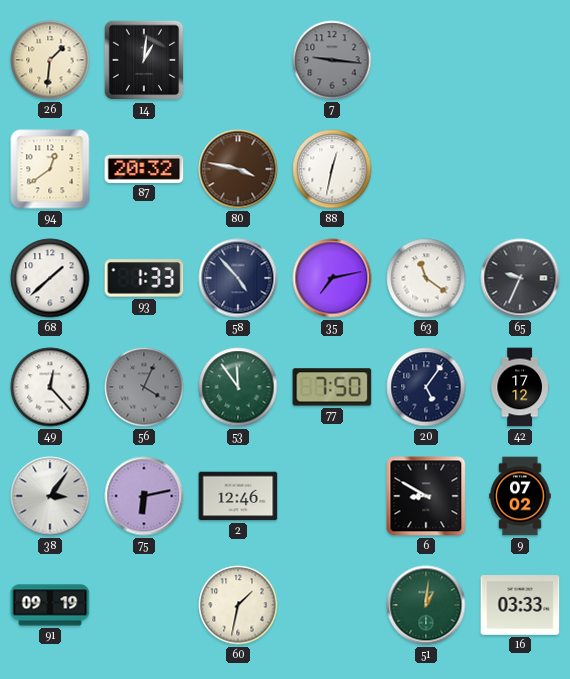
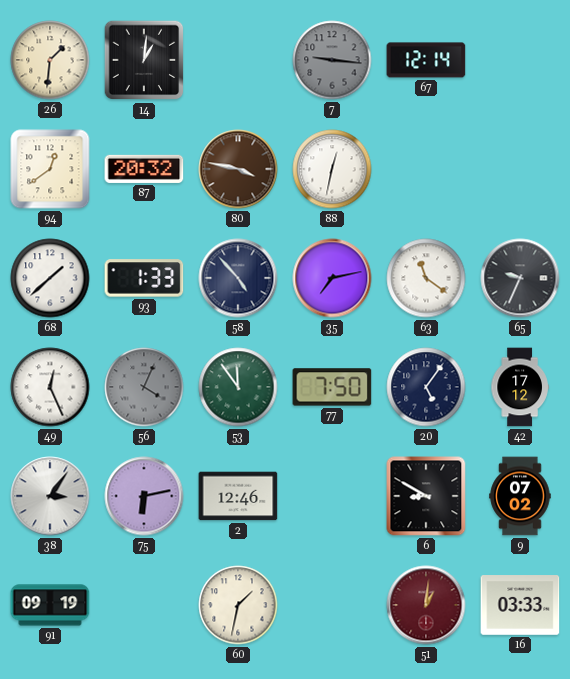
67: none -> 12:14
49: 12:23 -> 12:26
51 dial: green -> burgundy
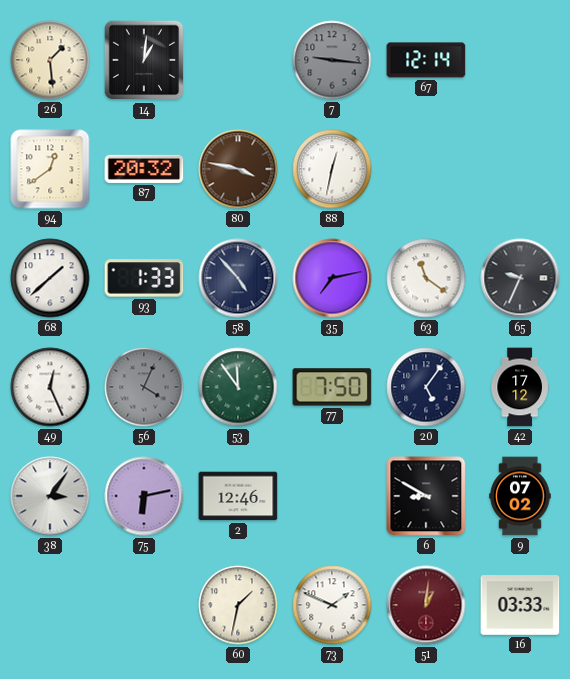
26: 1:31 -> 1:29
91: 09:19 -> none
73: none -> 1:49
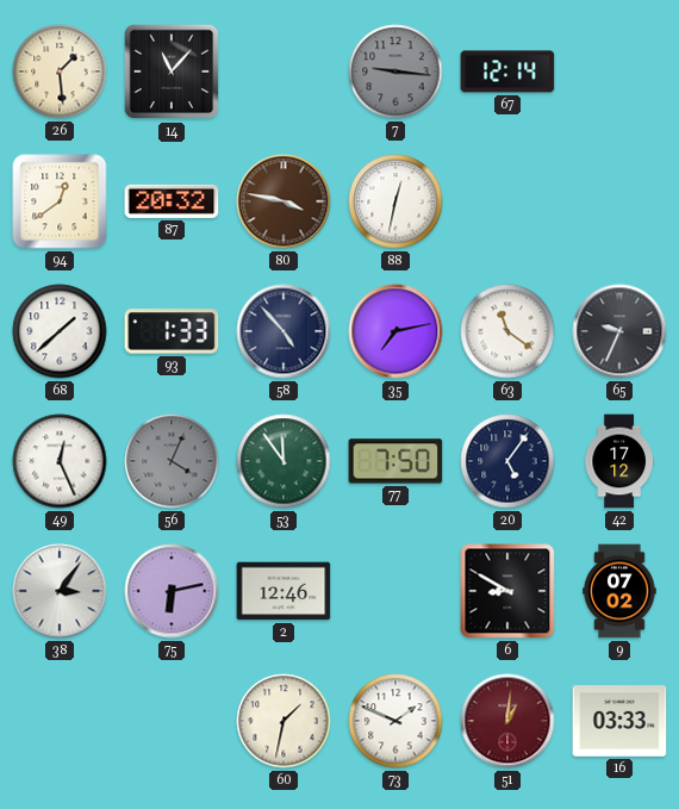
14: 1:01 -> 11:07
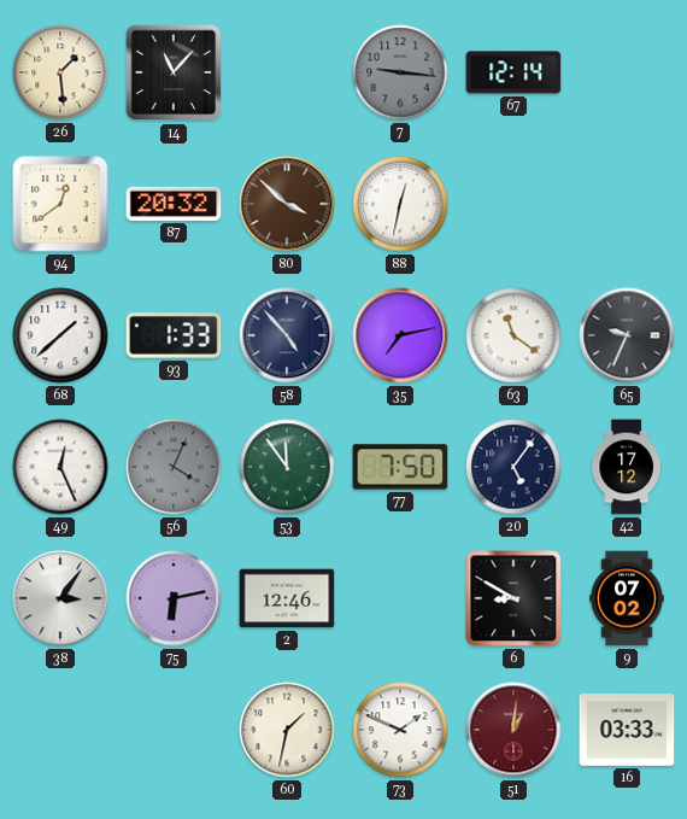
80: 3:47 -> 3:52
